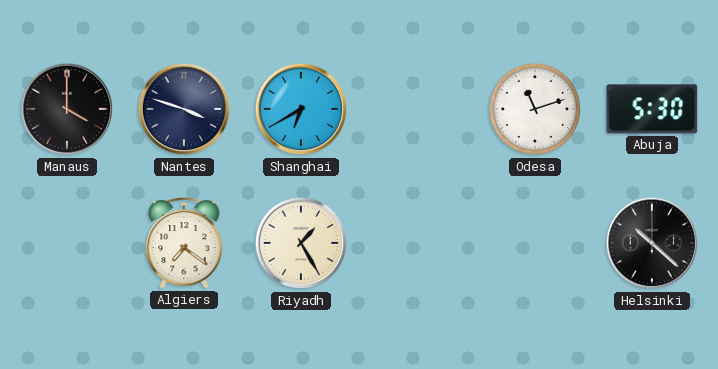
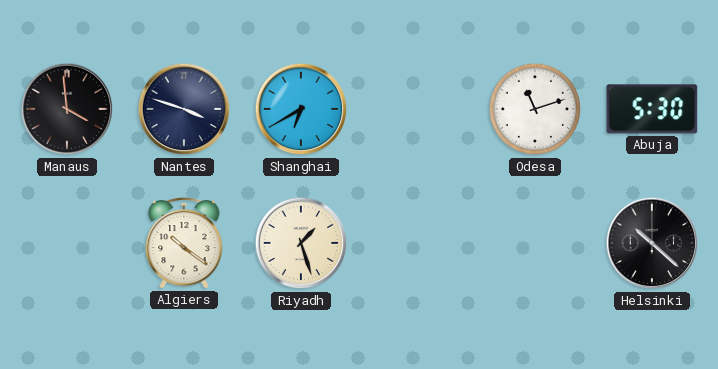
Manaus: 4:00 -> 3:59
Algiers: 7:21 -> 10:21
Riyadh: 1:25 -> 1:27
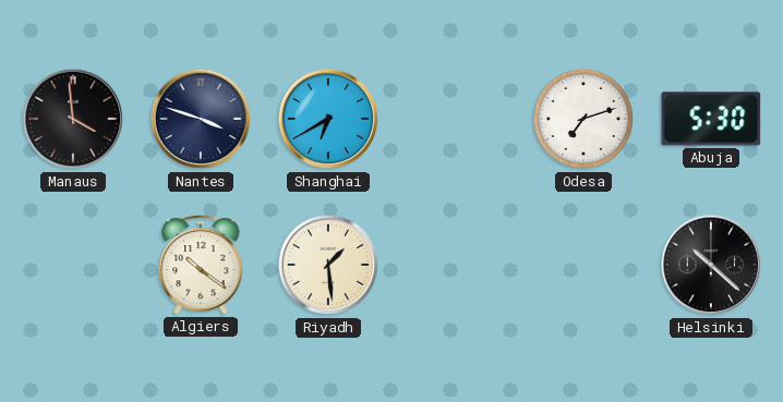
Odesa: 11:12 -> 7:12
Riyadh: 1:27 -> 1:29
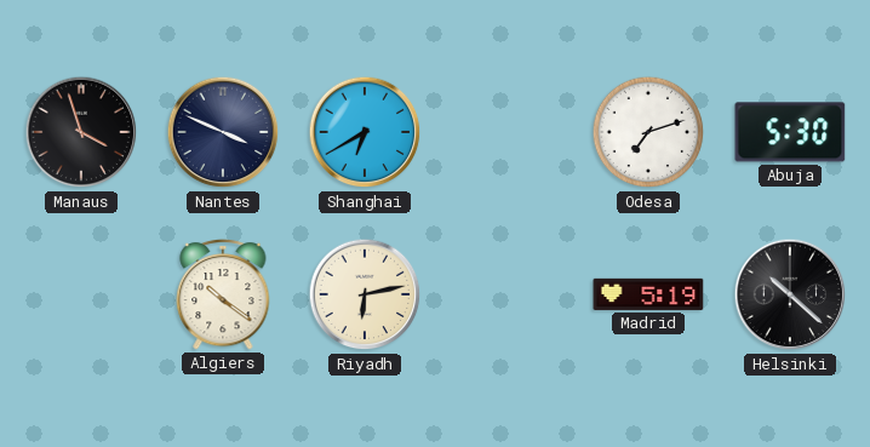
Manaus: 3:59 -> 3:57
Nantes: 3:48 -> 3:49
Riyadh: 1:29 -> 6:13
Madrid: none -> 5:19
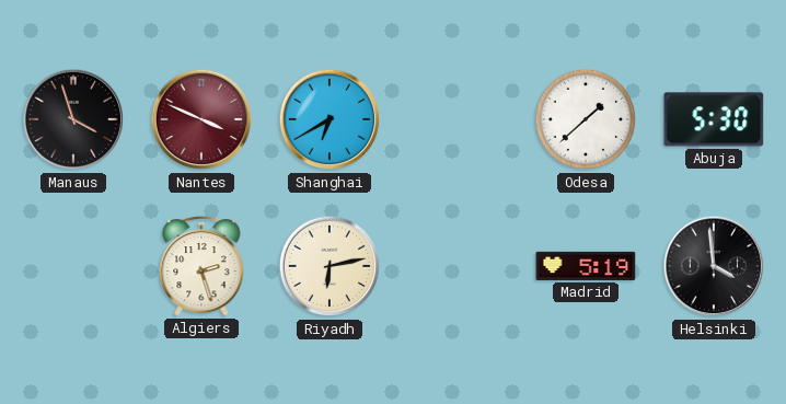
Nantes dial: navy -> burgundy
Odesa: 7:12 -> 1:38
Algiers: 10:21 -> 2:27
Helsinki: 10:22 -> 3:59
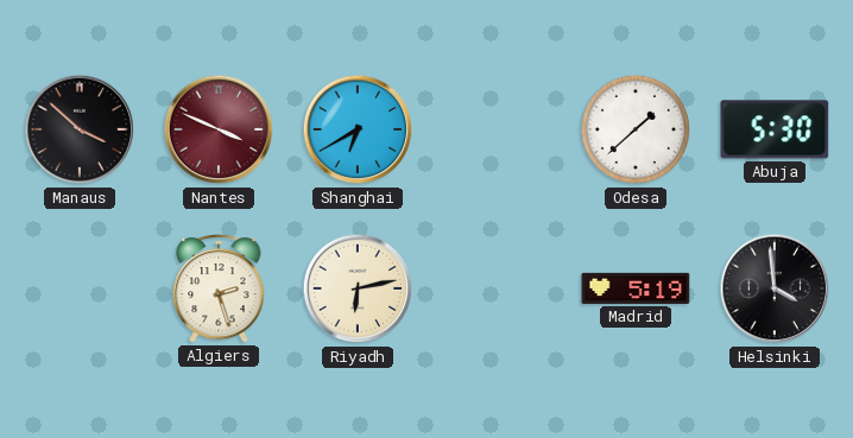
Manaus: 3:57 -> 3:52
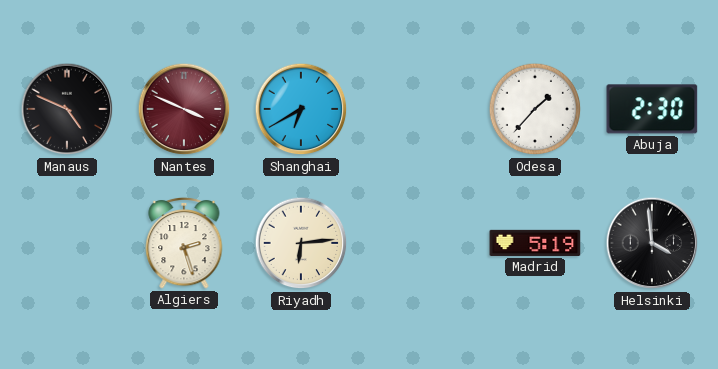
Manaus: 3:52 -> 4:49
Odesa: 1:38 -> 1:37
Abuja: 5:30 -> 2:30
Riyadh: 6:13 -> 6:14
